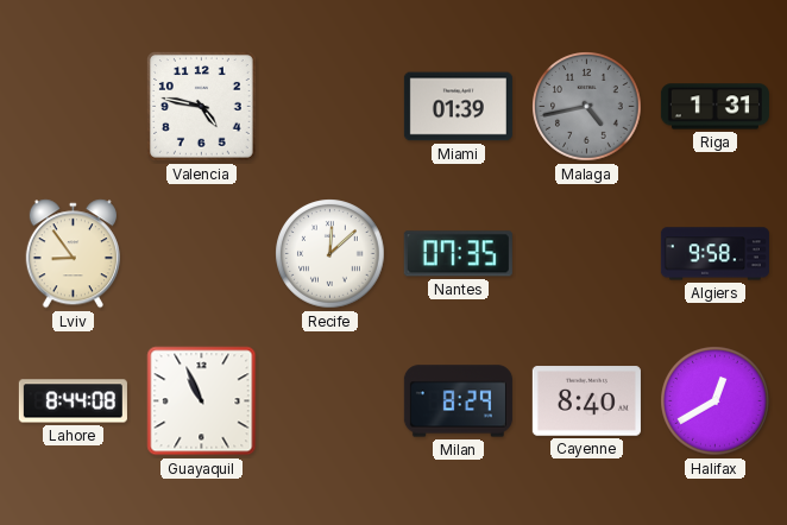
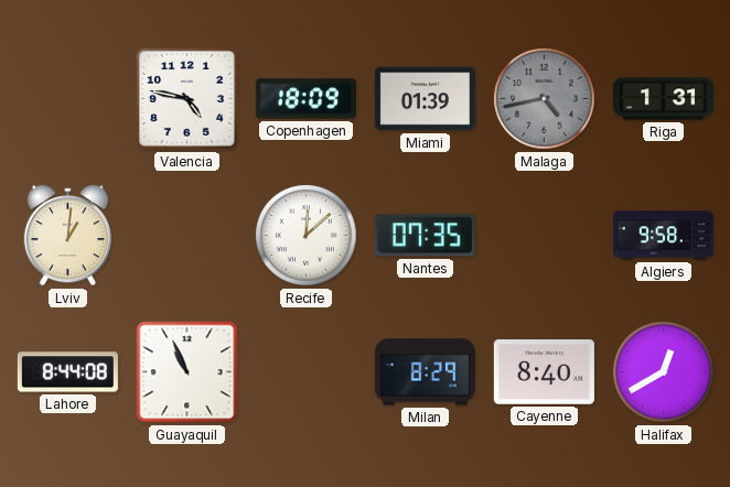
Copenhagen: none -> 18:09
Lviv: 8:54 -> 1:01
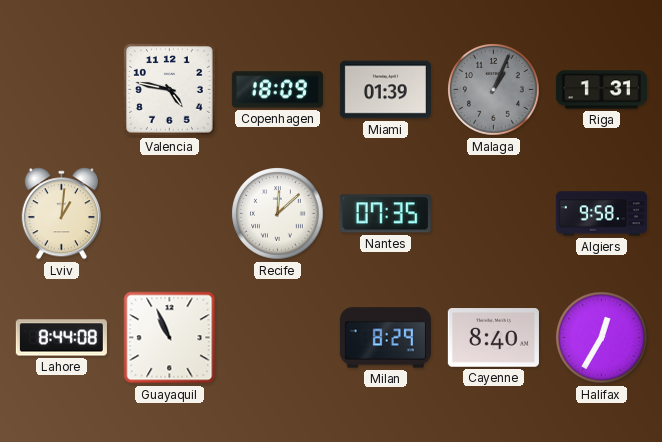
Malaga: 4:43 -> 1:04
Halifax: 12:40 -> 12:35
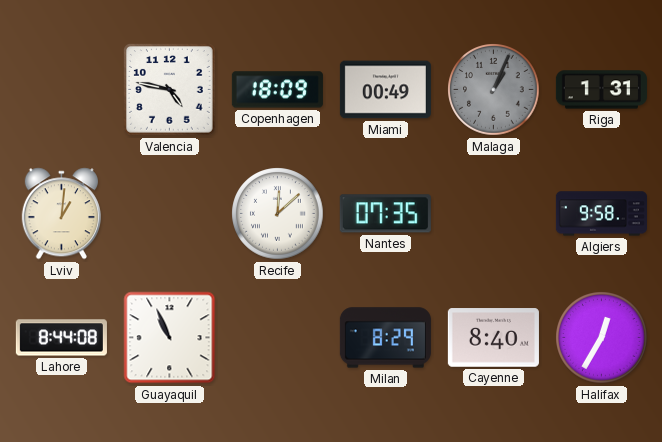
Miami: 01:39 -> 00:49
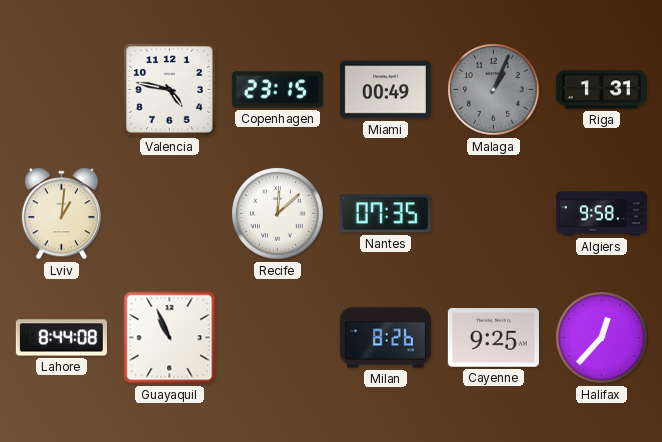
Copenhagen: 18:09 -> 23:15
Milan: 8:29 -> 8:26
Cayenne: 8:40 -> 9:25
Halifax: 12:35 -> 12:37
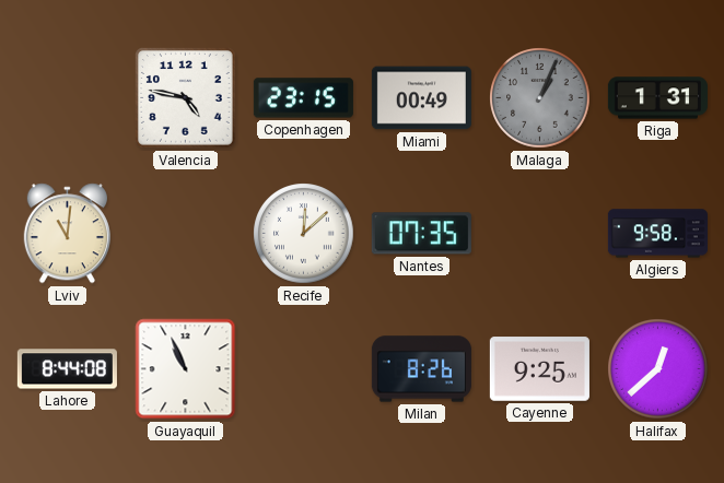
Lviv: 1:01 -> 11:01
Halifax: 12:37 -> 12:38
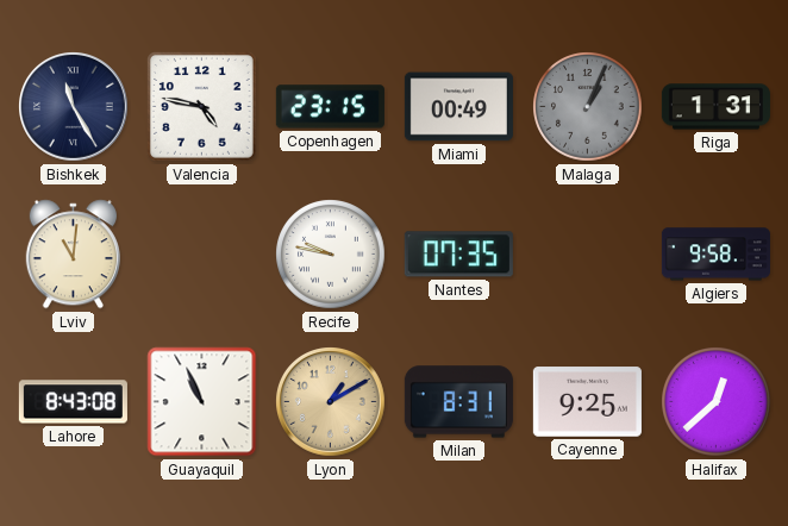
Bishkek: none -> 11:25
Recife: 12:08 -> 9:47
Lahore: 8:44 -> 8:43
Lyon: none -> 1:10
Milan: 8:26 -> 8:31
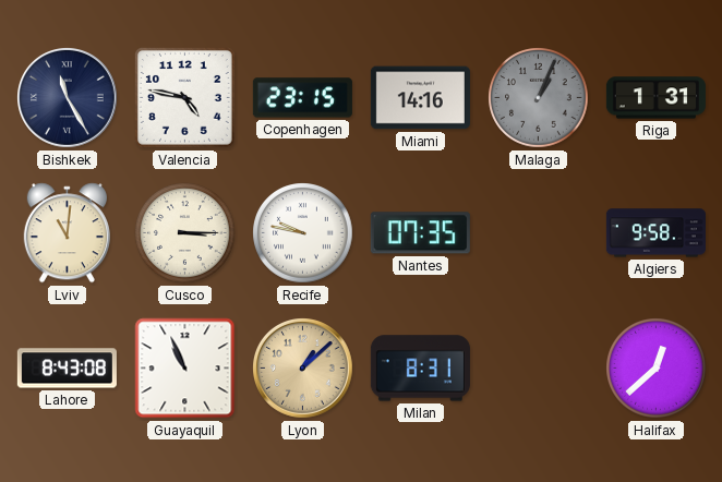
Miami: 00:49 -> 14:16
Cusco: none -> 3:15
Lyon: 1:10 -> 1:08
Cayenne: 9:25 -> none
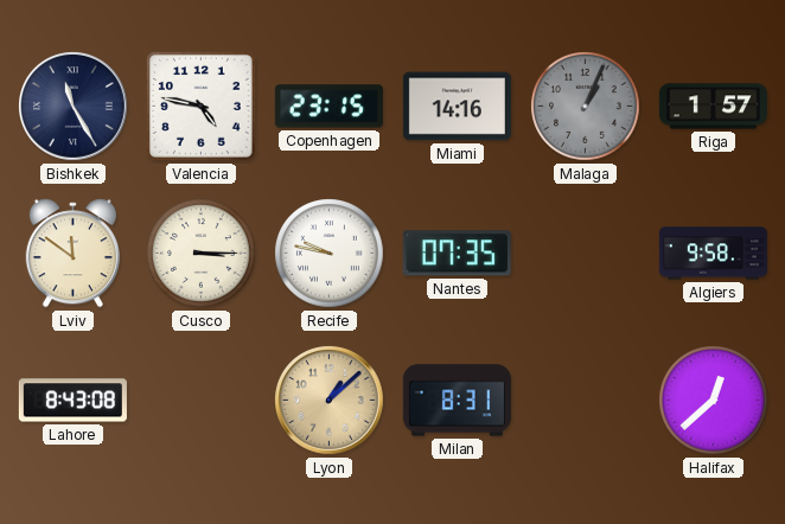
Riga: 1:31 -> 1:57
Lviv: 11:01 -> 11:51
Guayaquil: 10:56 -> none
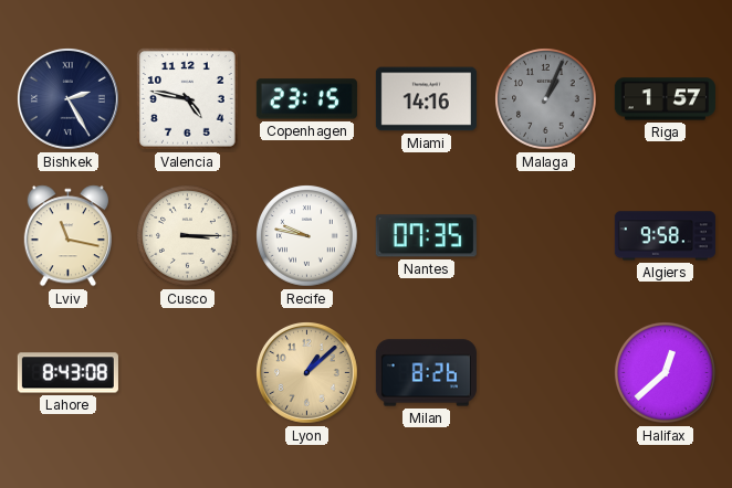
Bishkek: 11:25 -> 2:25
Lviv: 11:51 -> 11:17
Milan: 8:31 -> 8:26
